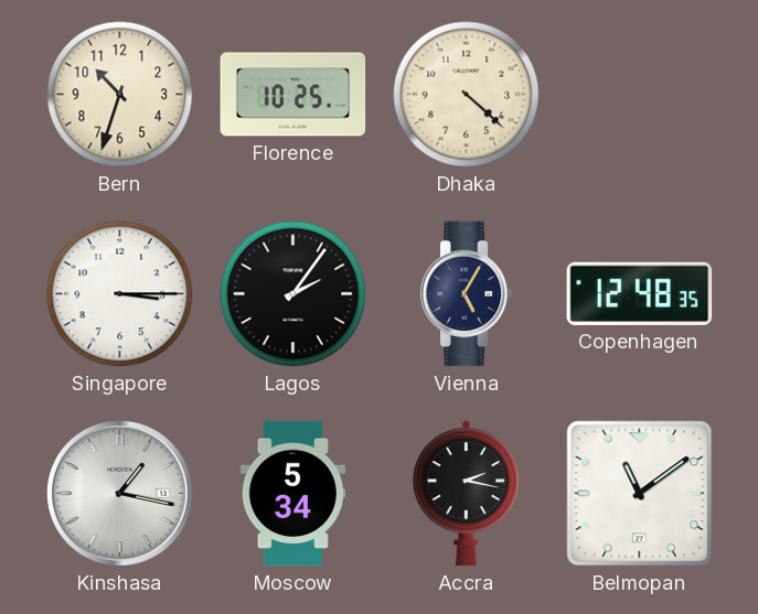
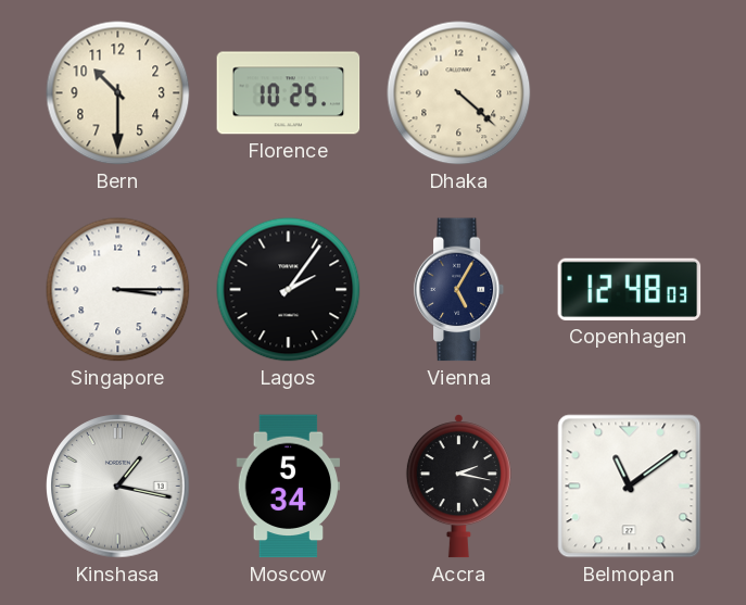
Bern: 10:33 -> 10:30
Copenhagen: 12:48:35 -> 12:48:03
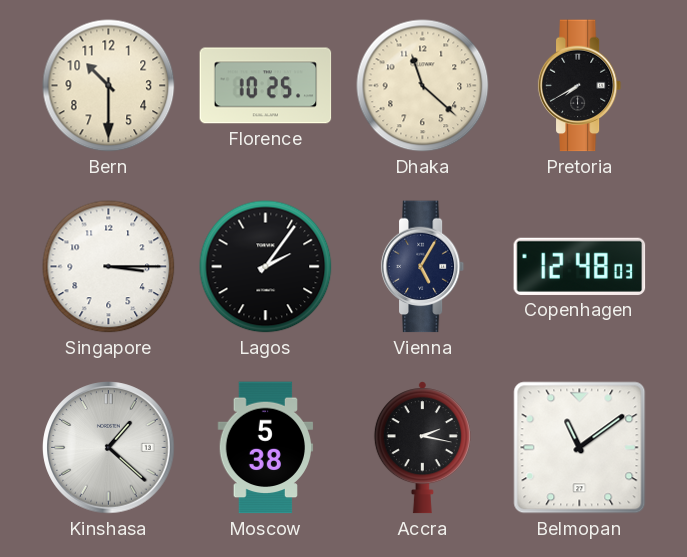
Dhaka: 4:22 -> 11:22
Pretoria: none -> 7:40
Kinshasa: 1:17 -> 1:22
Moscow: 5:34 -> 5:38
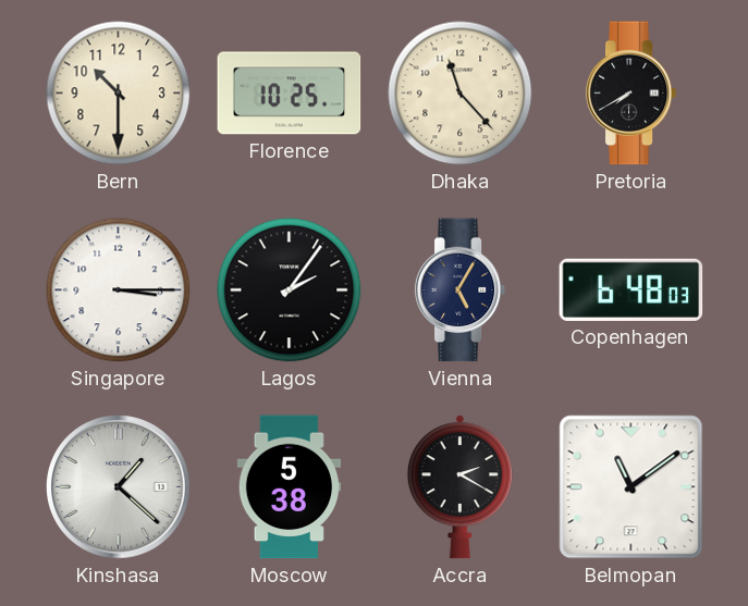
Dhaka: 11:22 -> 11:23
Copenhagen: 12:48 -> 6:48
Accra: 2:17 -> 2:20
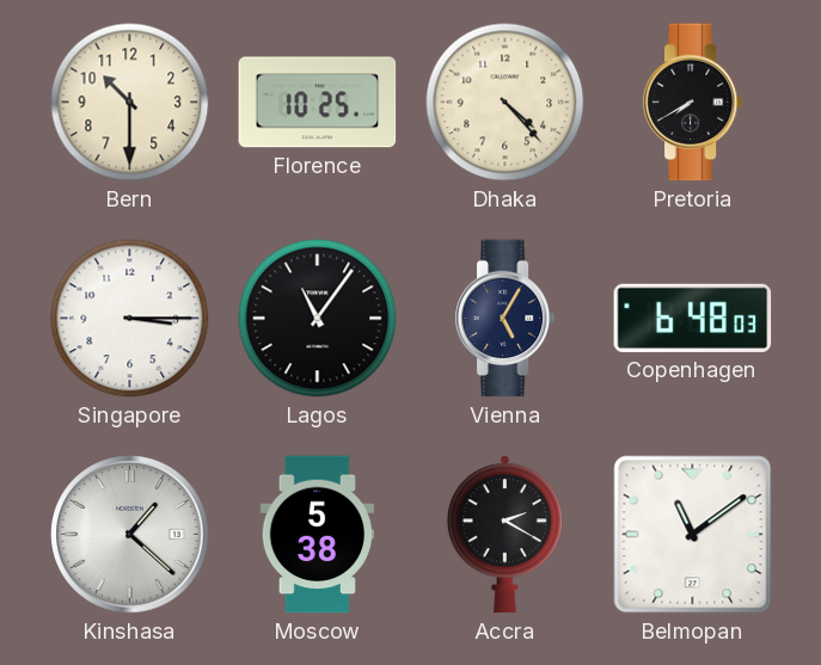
Dhaka: 11:23 -> 4:23
Lagos: 2:06 -> 11:06
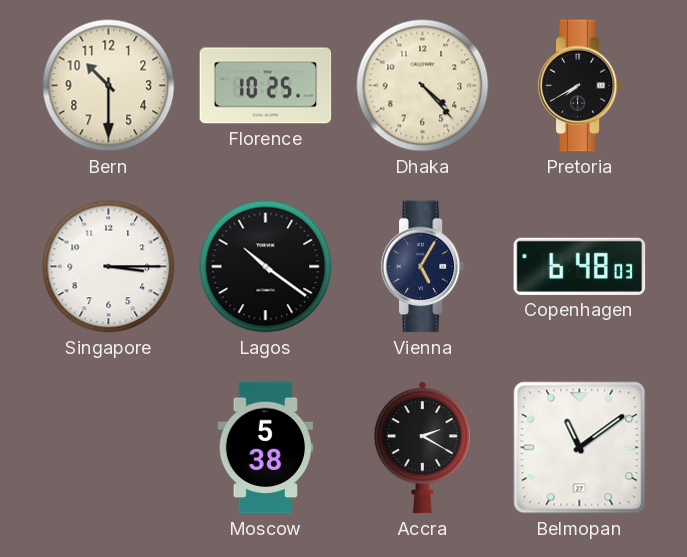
Lagos: 11:06 -> 10:21
Kinshasa: 1:22 -> none
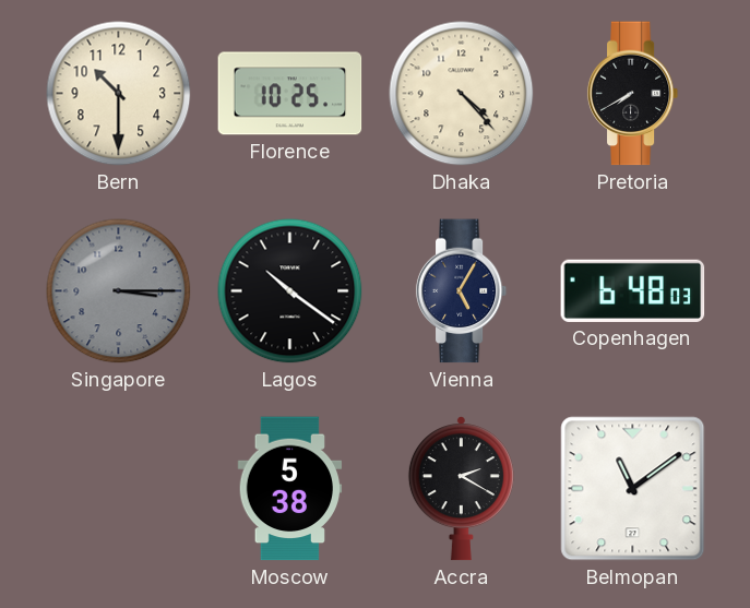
Singapore dial: white -> grey
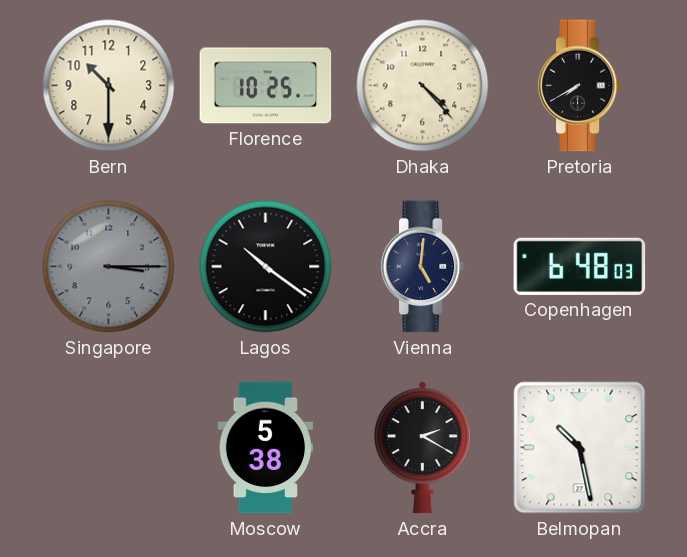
Vienna: 5:05 -> 5:01
Belmopan: 11:09 -> 10:28
